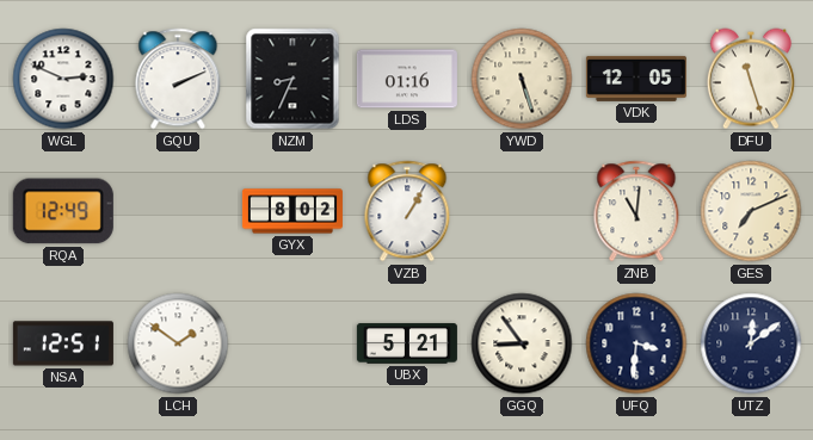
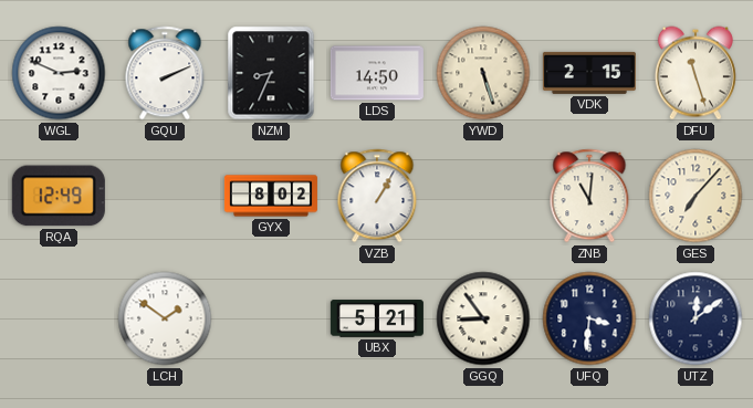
LDS: 01:16 -> 14:50
VDK: 12:05 -> 2:15
GES: 7:11 -> 7:07
NSA: 12:51 -> none
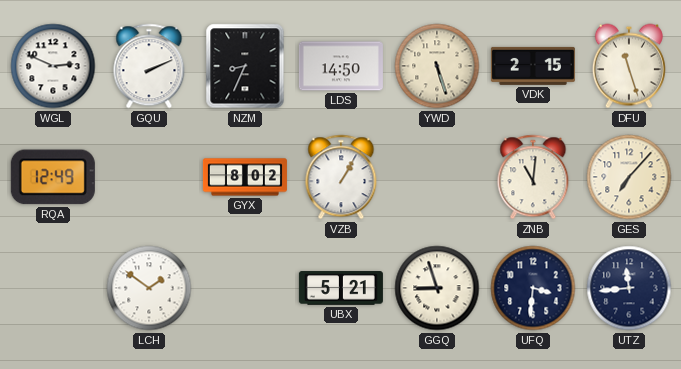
GGQ: 8:54 -> 8:57
UTZ: 12:09 -> 11:44
